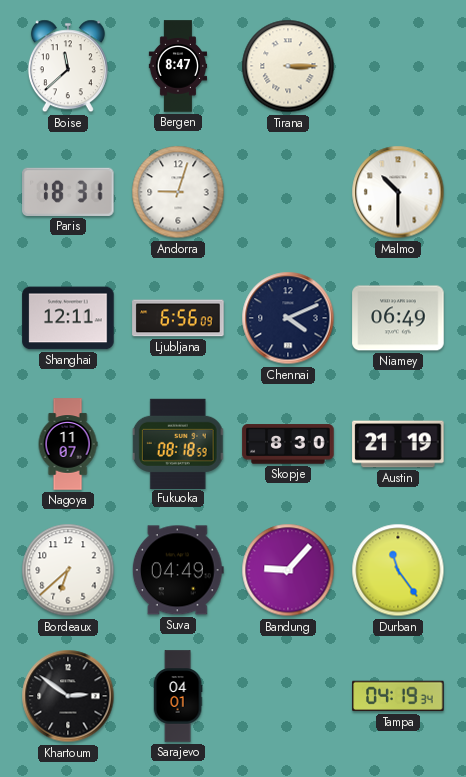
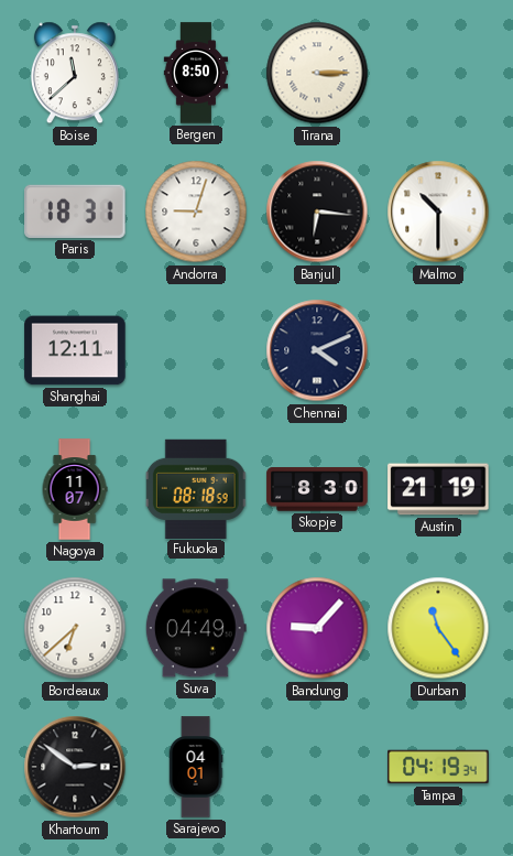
Bergen: 8:47 -> 8:50
Banjul: none -> 6:16
Ljubljana: 6:56 -> none
Niamey: 06:49 -> none
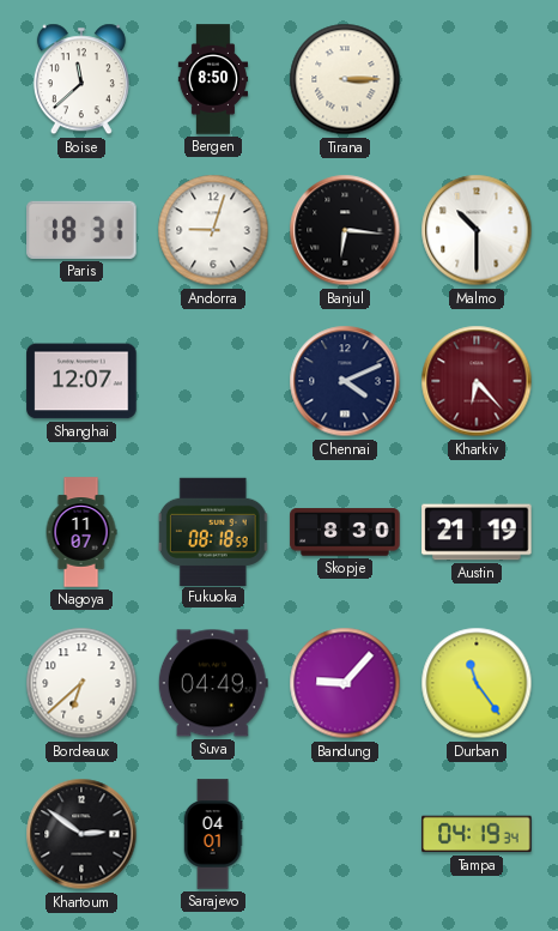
Shanghai: 12:11 -> 12:07
Kharkiv: none -> 6:23
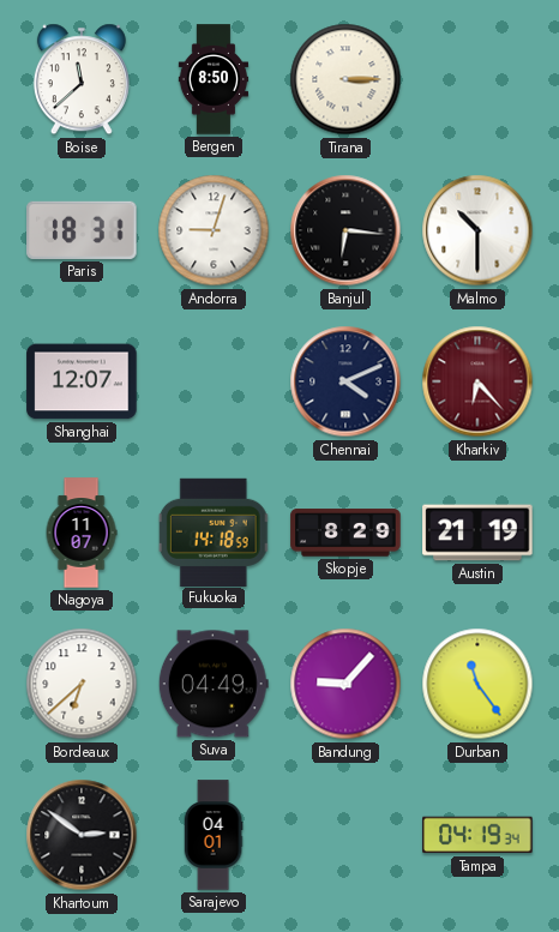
Fukuoka: 08:18 -> 14:18
Skopje: 8:30 -> 8:29
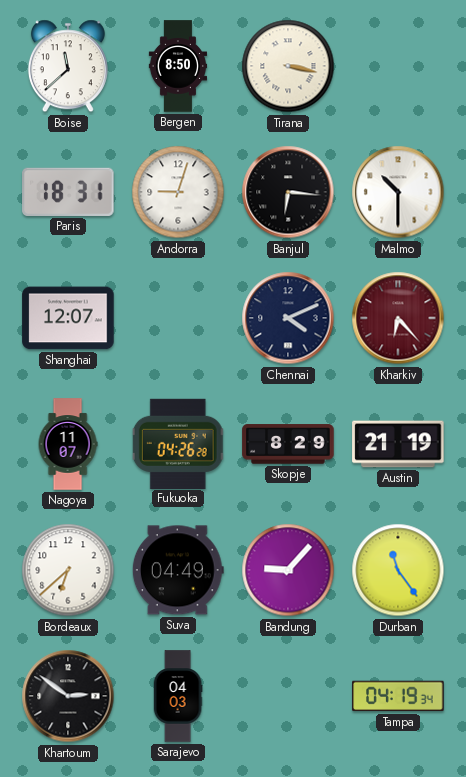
Tirana: 3:15 -> 3:17
Fukuoka: 14:18 -> 04:26
Sarajevo: 04:01 -> 04:03
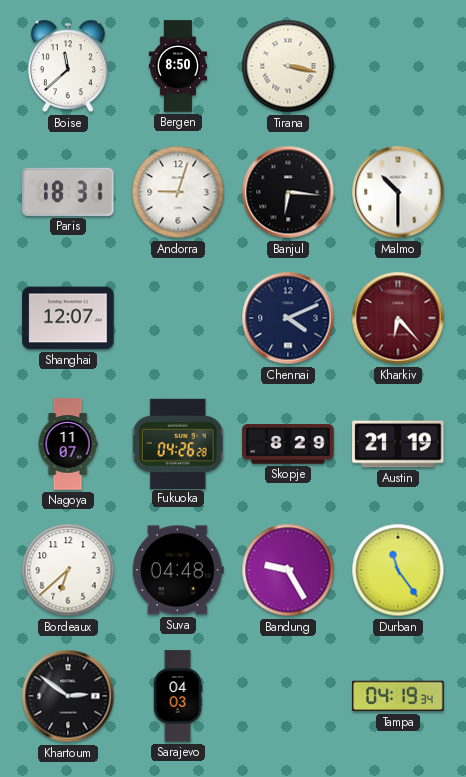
Suva: 04:49 -> 04:48
Bandung: 9:07 -> 9:25
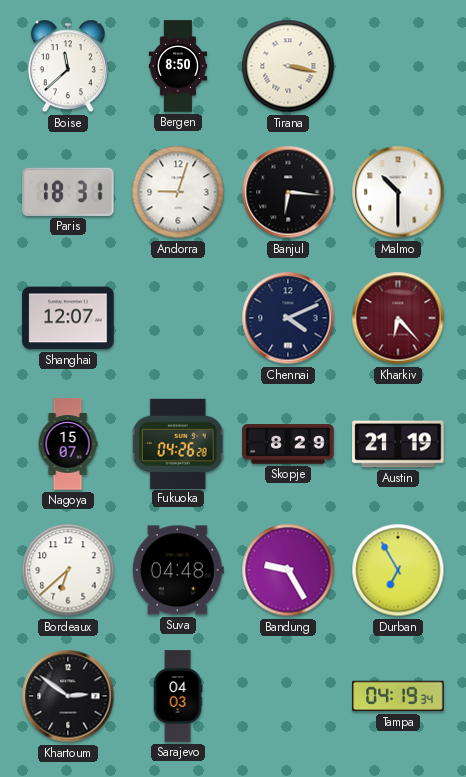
Nagoya: 11:07 -> 15:07
Durban: 11:24 -> 6:55
